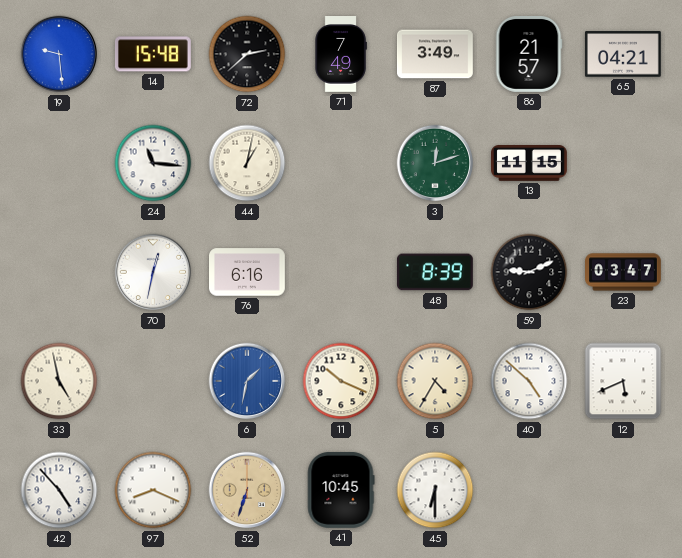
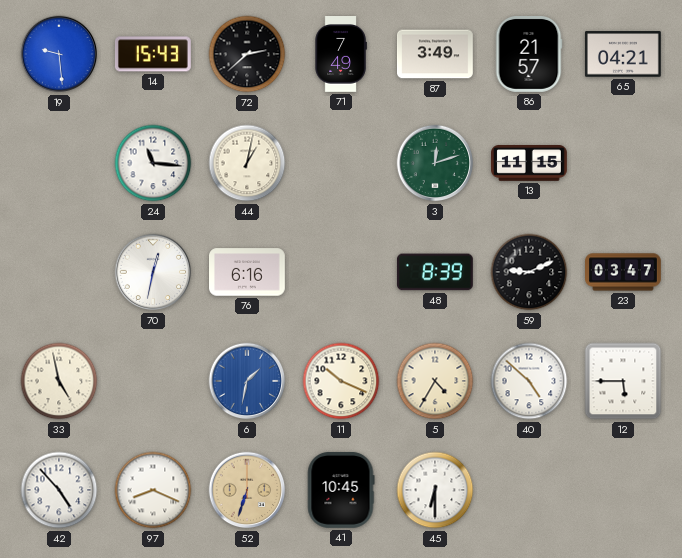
14: 15:48 -> 15:43
12: 5:41 -> 5:45
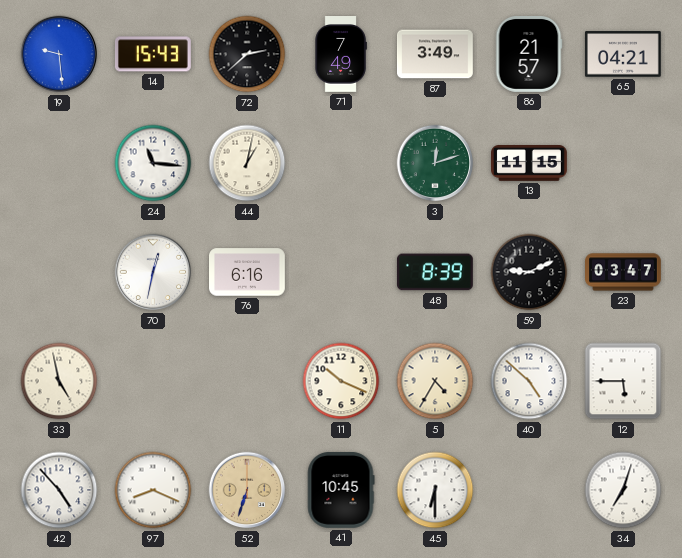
6: 1:32 -> none
34: none -> 7:03
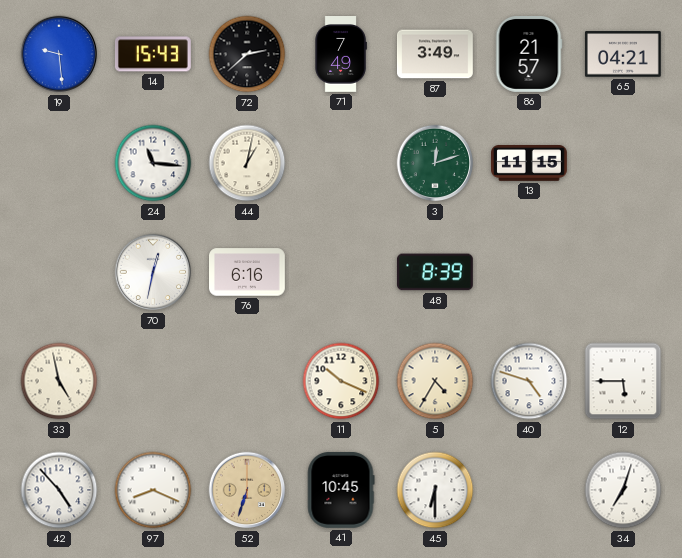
59: 9:11 -> none
23: 03:47 -> none
40: 4:52 -> 4:48
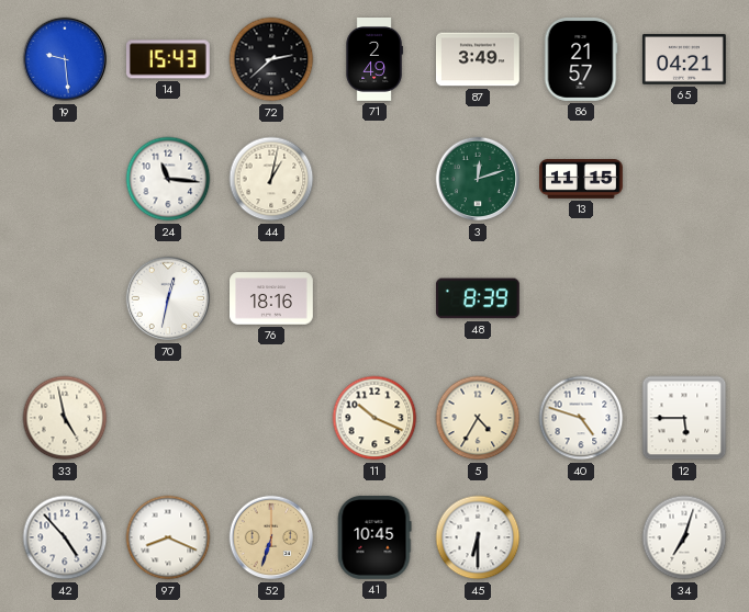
71: 7:49 -> 2:49
76: 6:16 -> 18:16
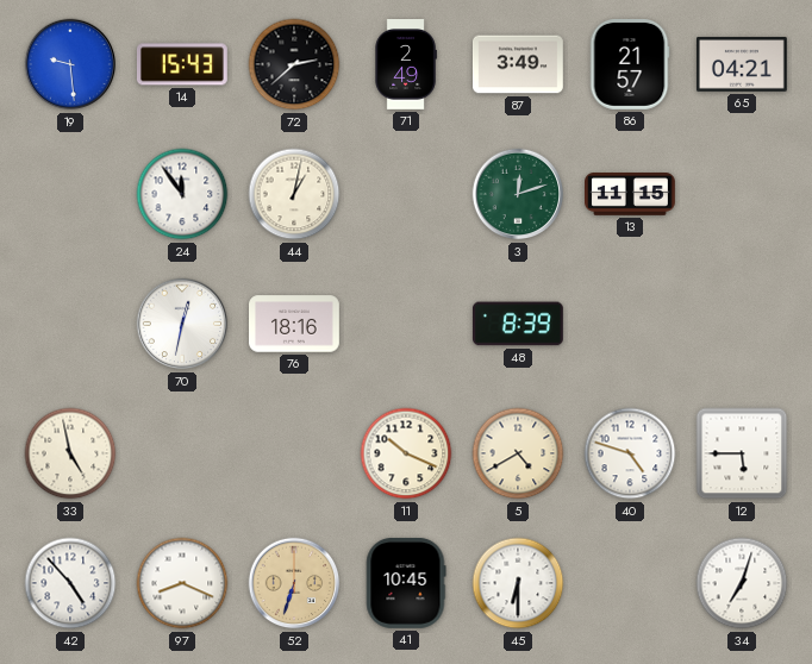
24: 11:16 -> 11:54
5: 4:35 -> 4:40
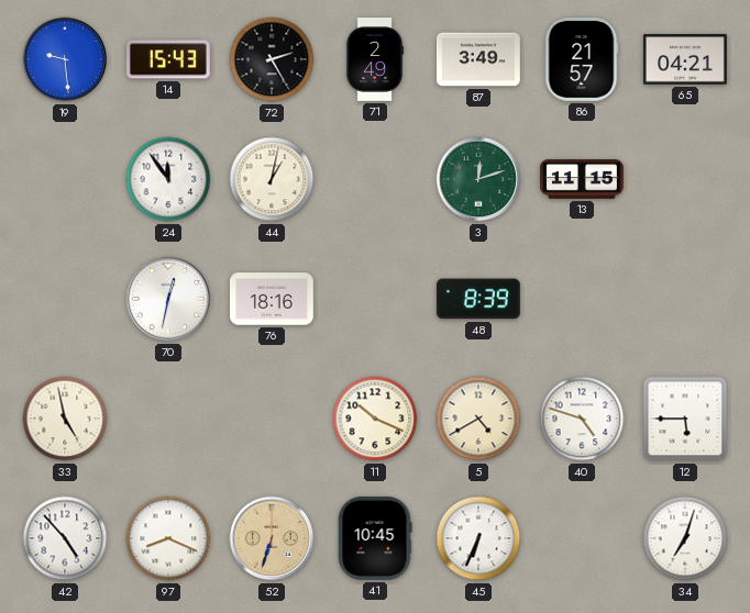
72: 2:38 -> 2:25
45: 6:30 -> 6:34
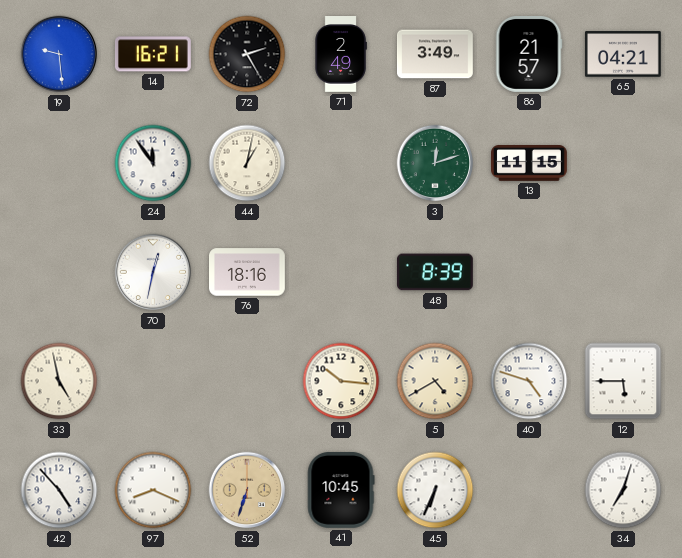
14: 15:43 -> 16:21
11: 10:19 -> 10:16
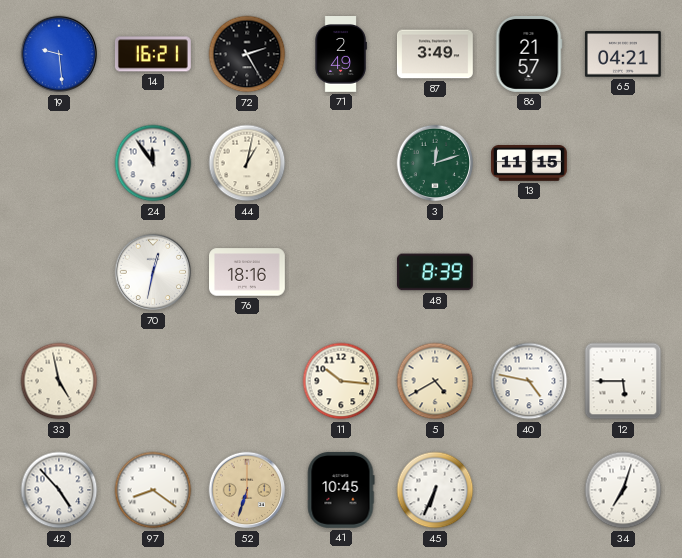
40: 4:48 -> 4:47
97: 8:19 -> 8:21
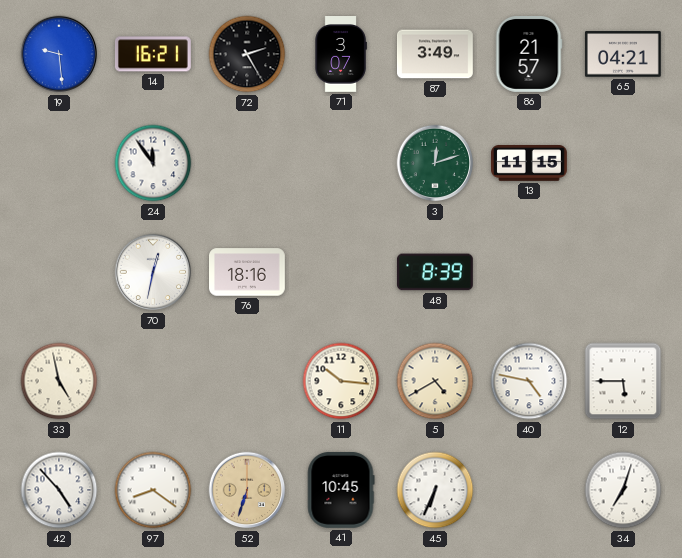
71: 2:49 -> 3:07
44: 1:02 -> none
